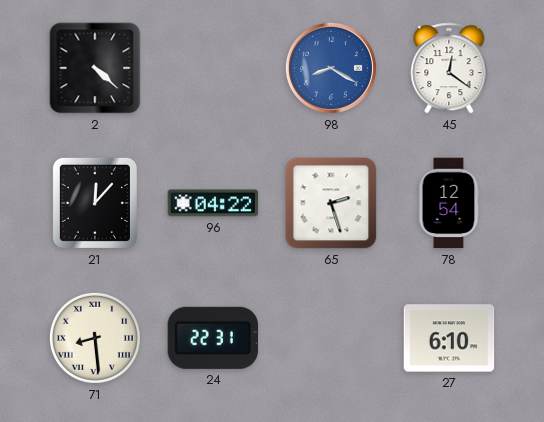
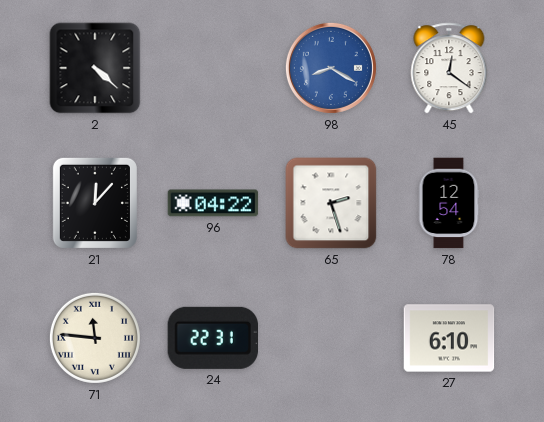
71: 8:29 -> 11:46
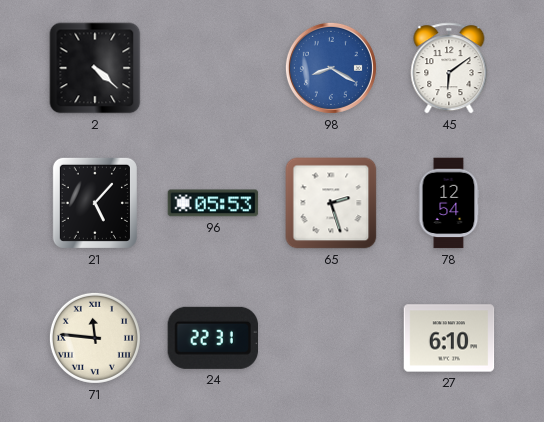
45: 12:21 -> 6:09
21: 12:07 -> 5:07
96: 04:22 -> 05:53
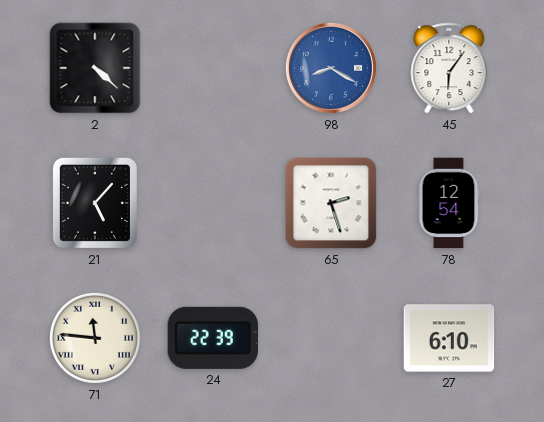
45: 6:09 -> 6:06
96: 05:53 -> none
24: 22:31 -> 22:39
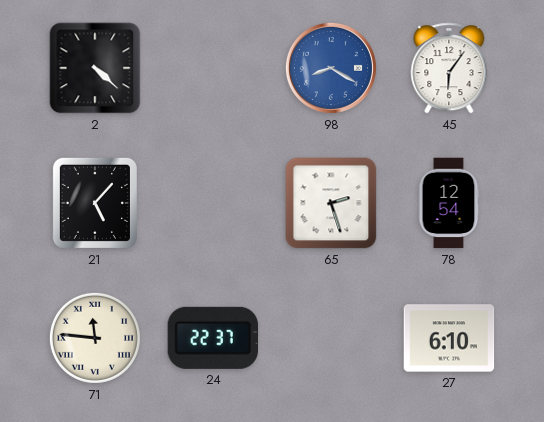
24: 22:39 -> 22:37
